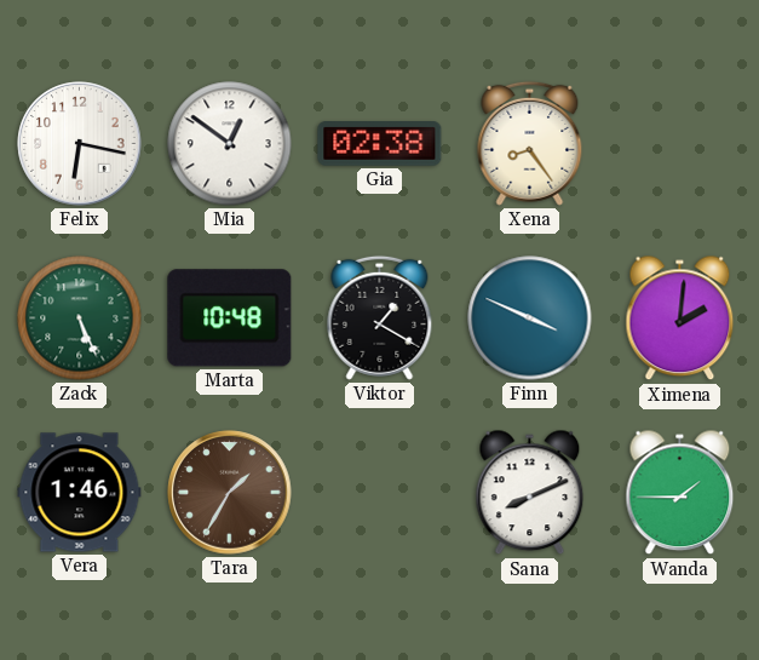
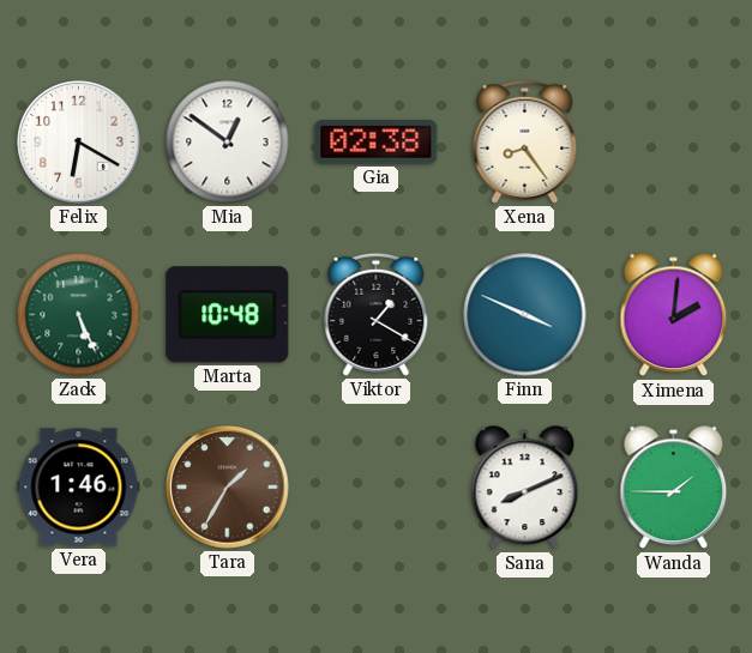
Felix: 6:17 -> 6:20
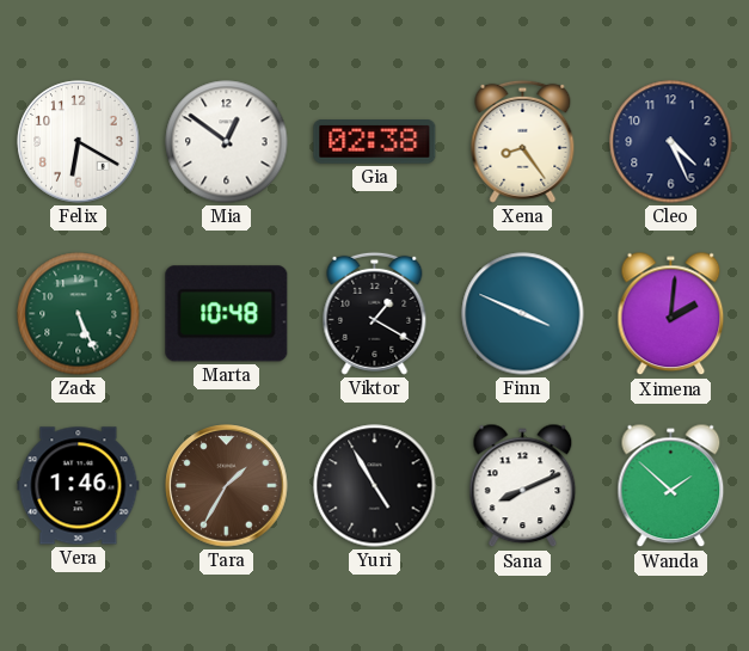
Cleo: none -> 4:26
Yuri: none -> 4:55
Wanda: 1:45 -> 1:52
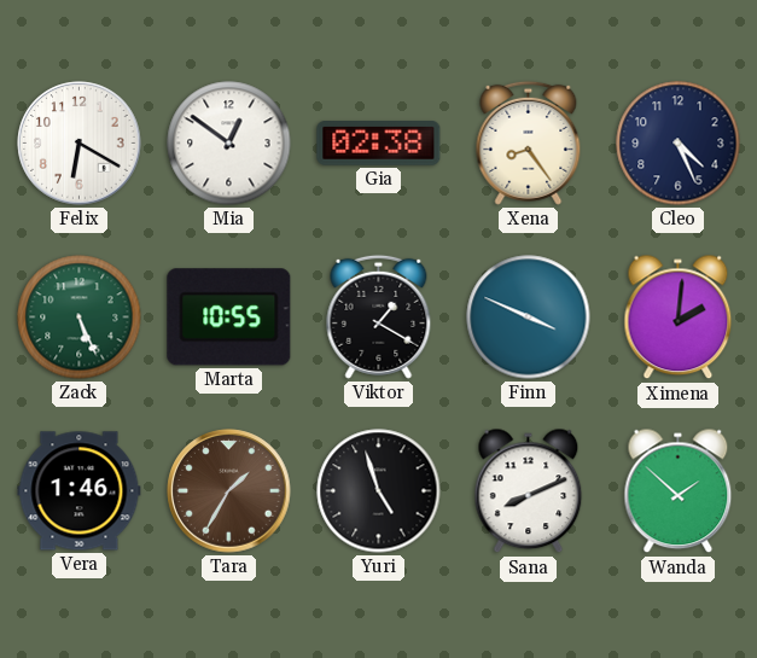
Marta: 10:48 -> 10:55
Yuri: 4:55 -> 4:57
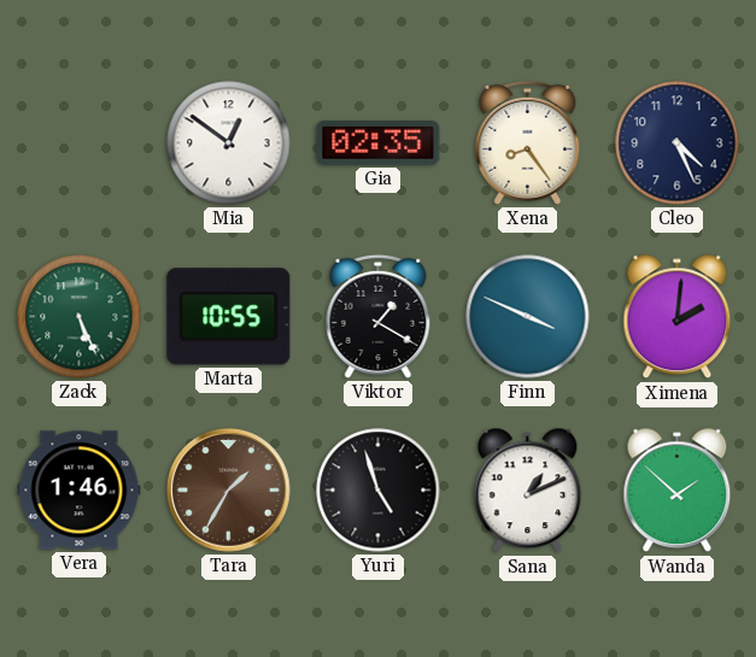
Felix: 6:20 -> none
Gia: 02:38 -> 02:35
Sana: 8:11 -> 1:11
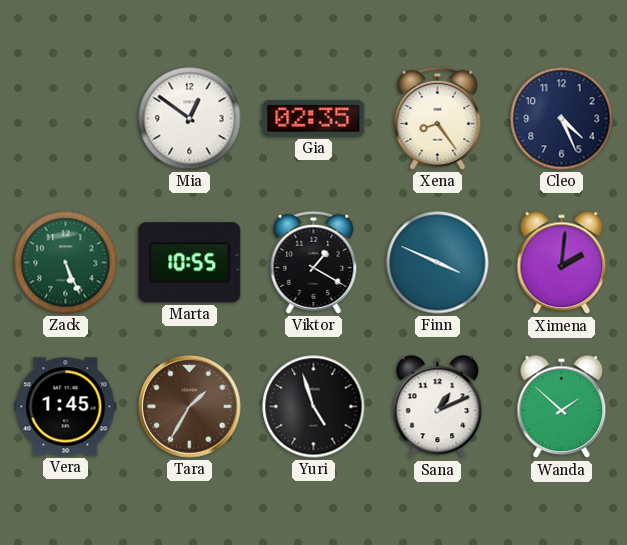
Vera: 1:46 -> 1:45
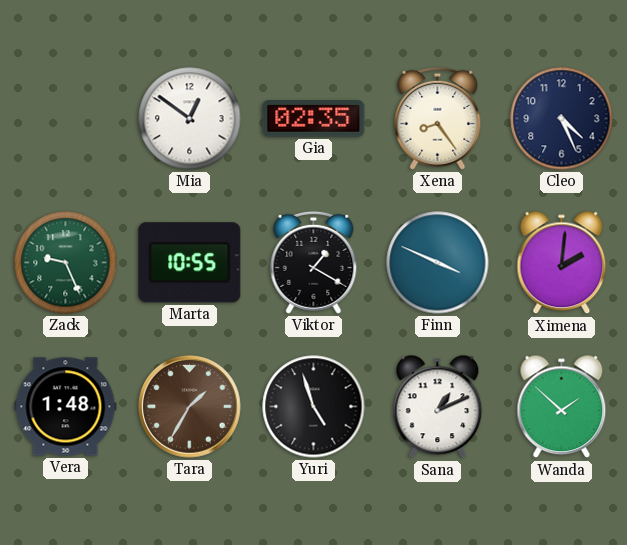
Zack: 5:26 -> 9:26
Vera: 1:45 -> 1:48
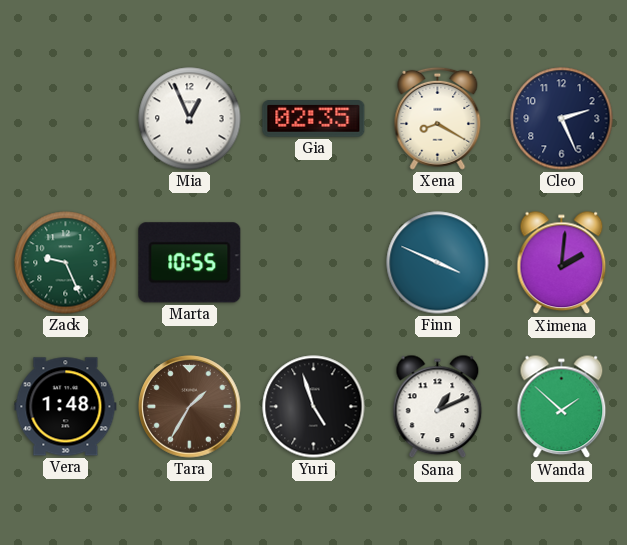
Mia: 12:51 -> 12:56
Xena: 8:24 -> 8:20
Cleo: 4:26 -> 2:26
Viktor: 1:20 -> none
